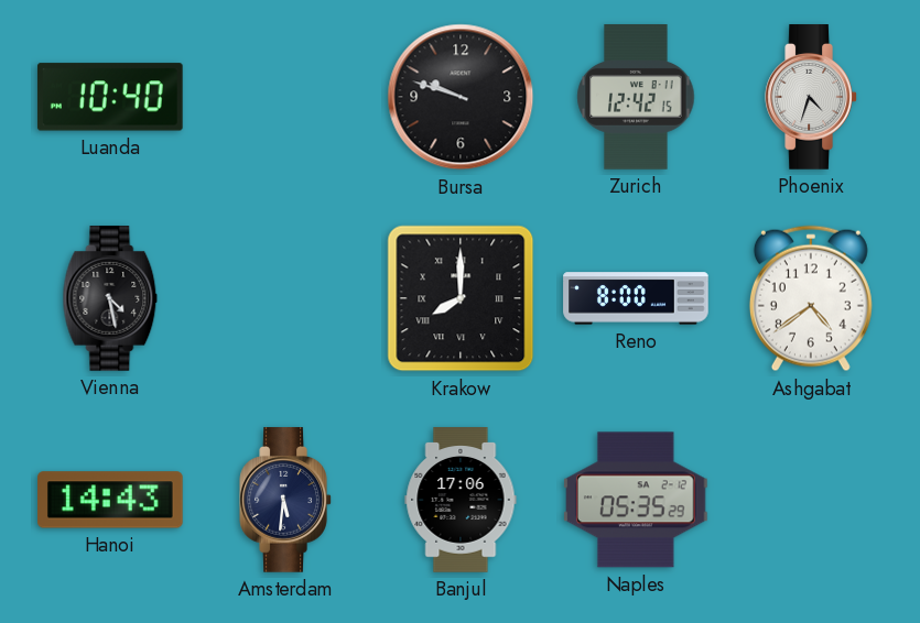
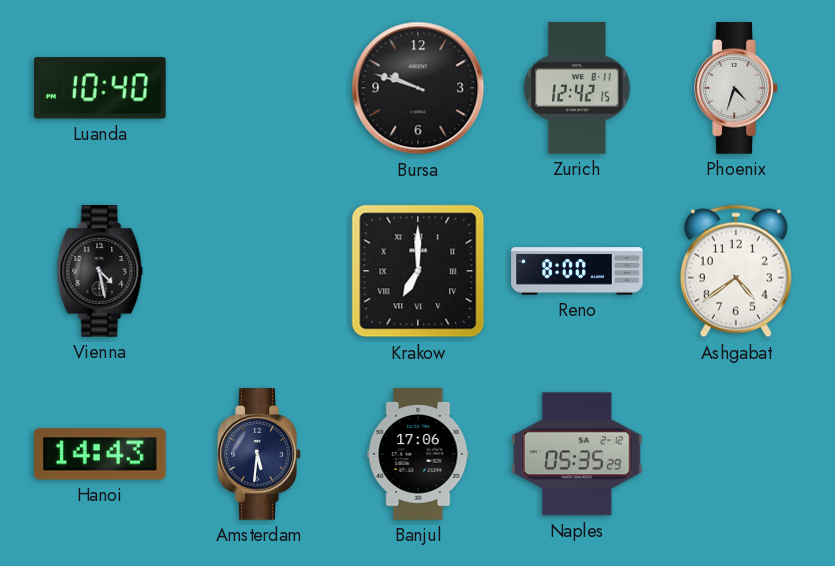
Krakow: 8:00 -> 7:00
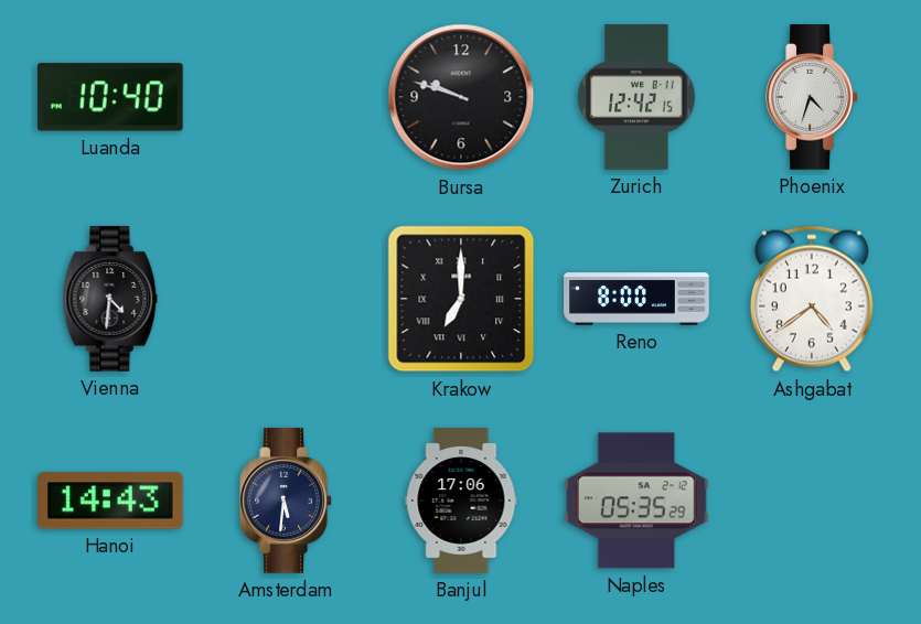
Vienna: 4:28 -> 4:31
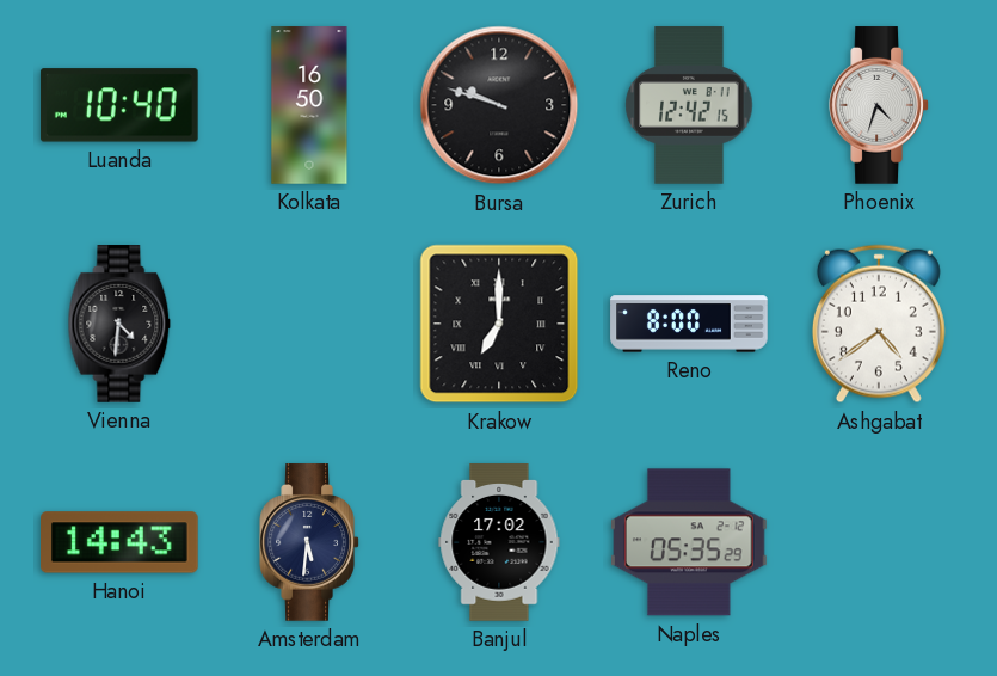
Kolkata: none -> 16:50
Banjul: 17:06 -> 17:02
